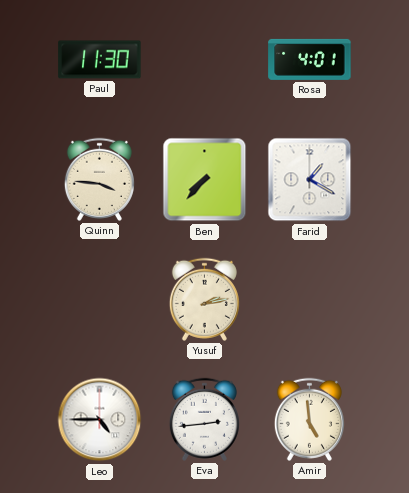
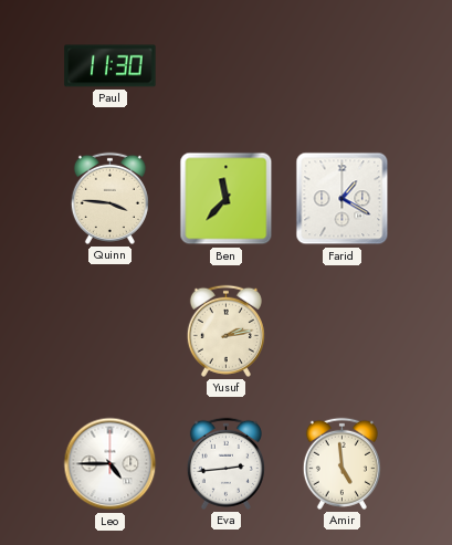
Rosa: 4:01 -> none
Ben: 7:37 -> 11:37
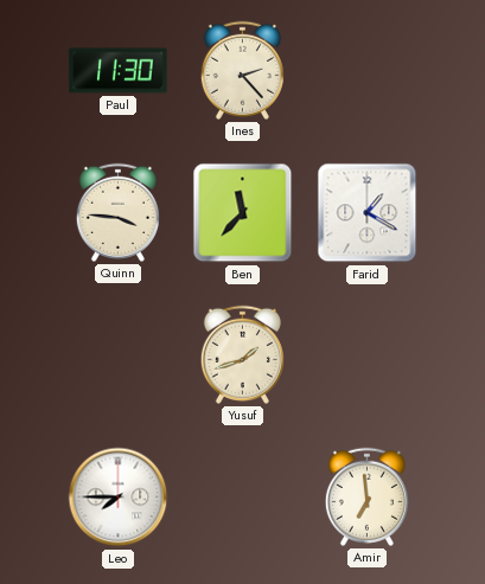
Ines: none -> 2:23
Yusuf: 2:13 -> 1:42
Leo: 4:45 -> 7:45
Eva: 2:44 -> none
Amir: 4:59 -> 6:59
